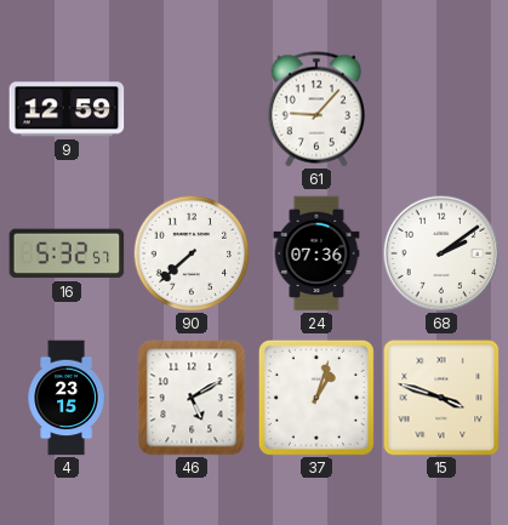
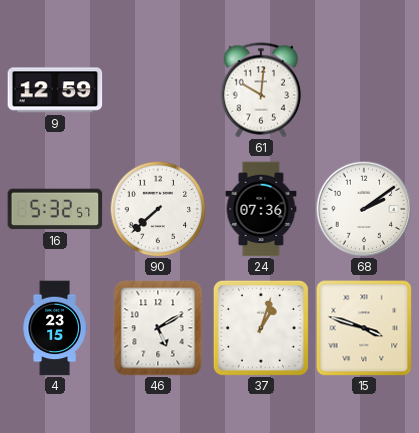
61: 9:07 -> 10:01
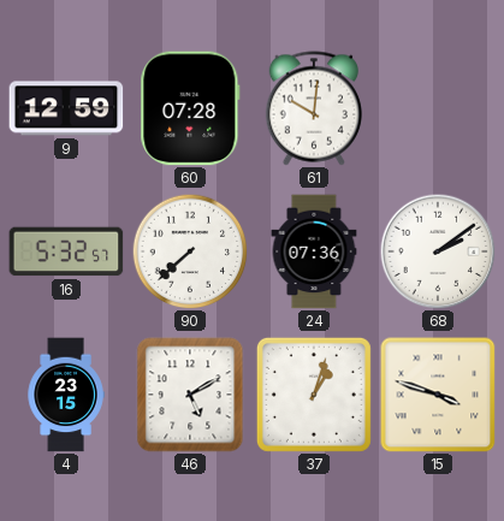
60: none -> 07:28
